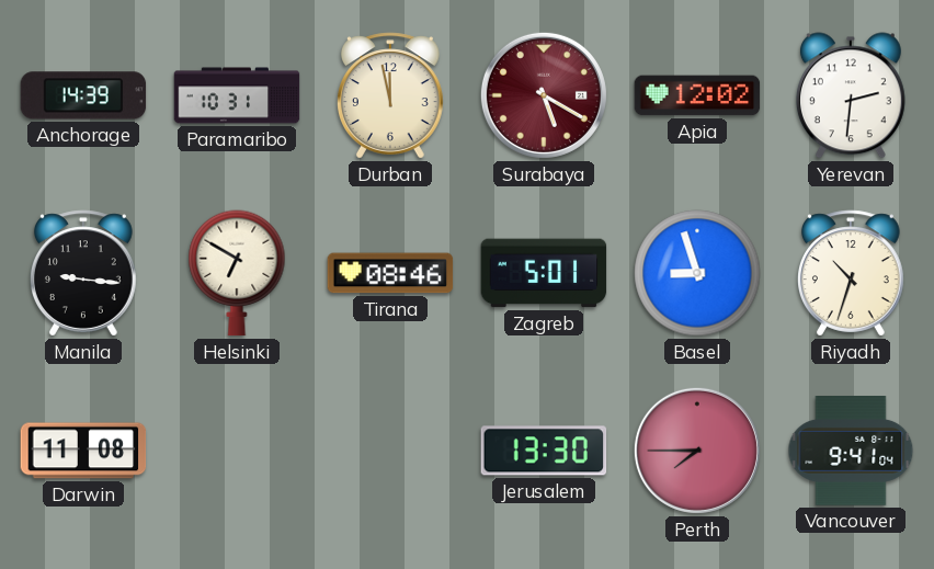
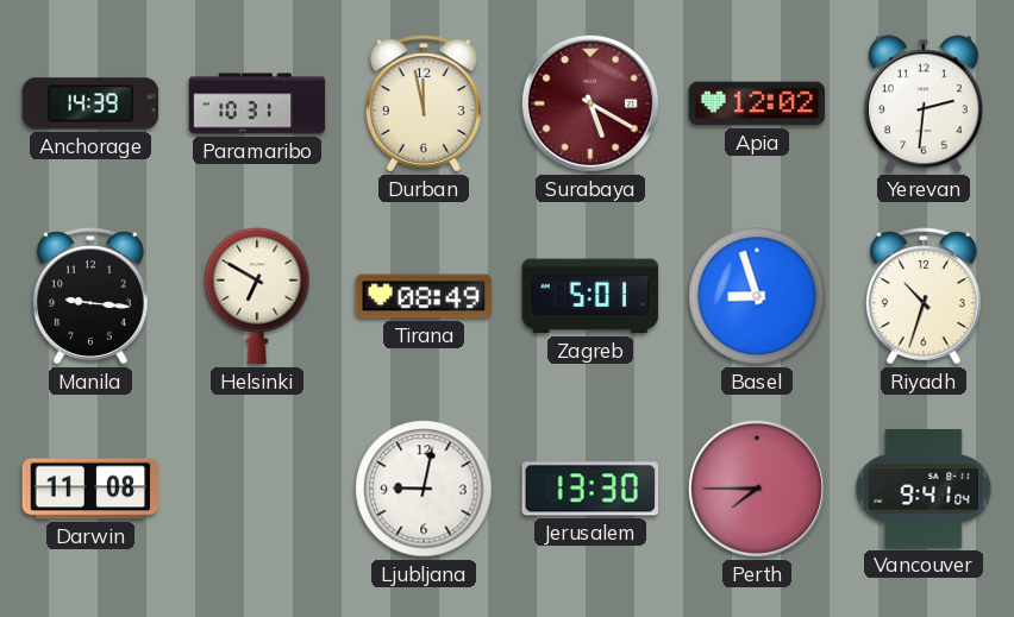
Tirana: 08:46 -> 08:49
Ljubljana: none -> 9:02
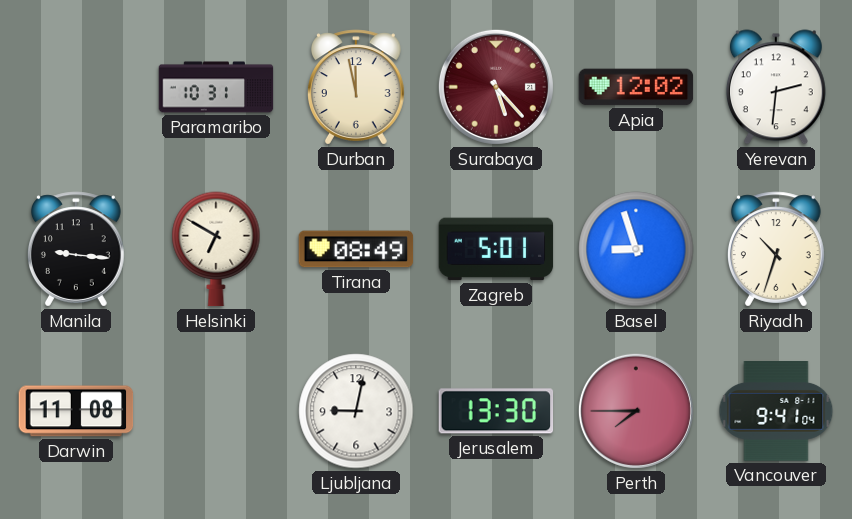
Anchorage: 14:39 -> none
Surabaya: 5:20 -> 5:23
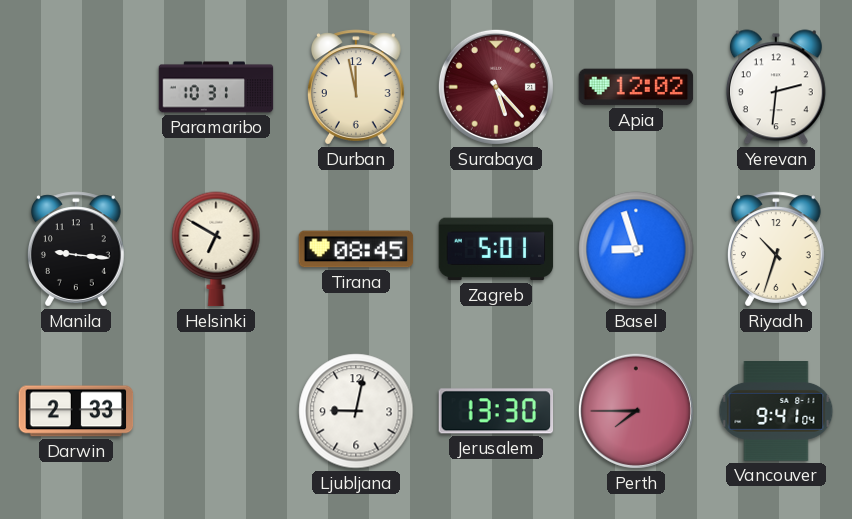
Tirana: 08:49 -> 08:45
Darwin: 11:08 -> 2:33
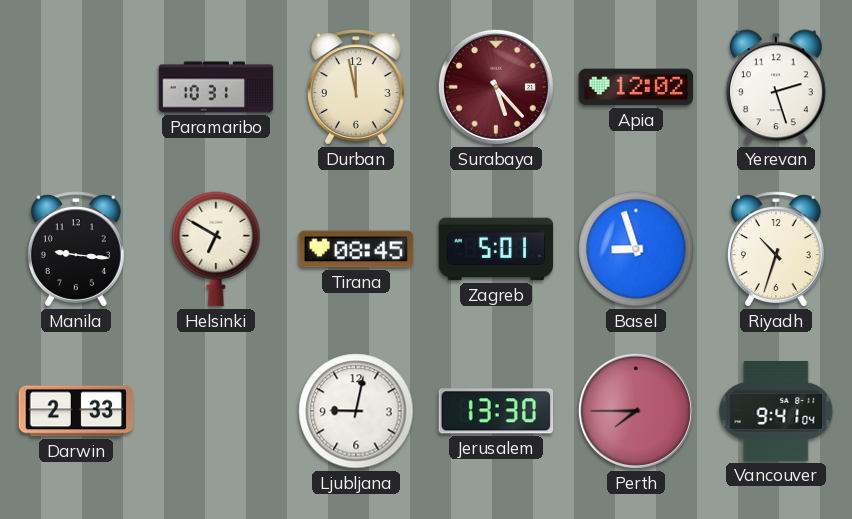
Yerevan: 2:31 -> 2:27
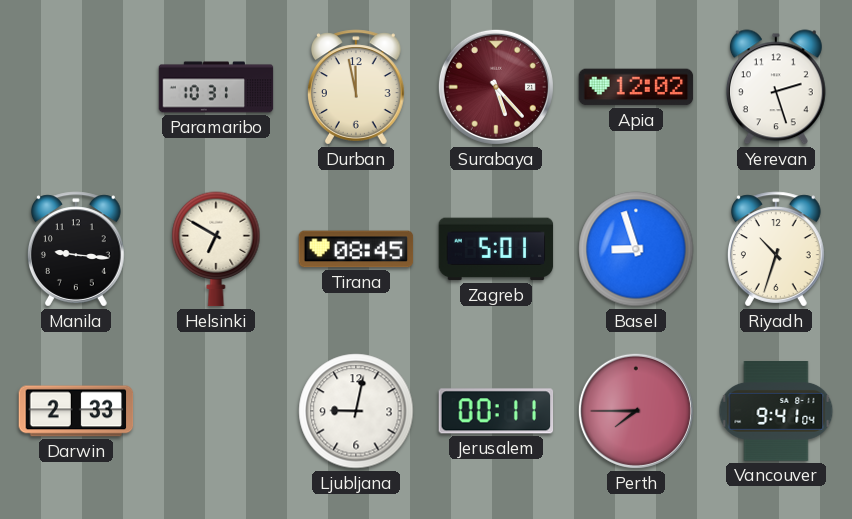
Jerusalem: 13:30 -> 00:11
